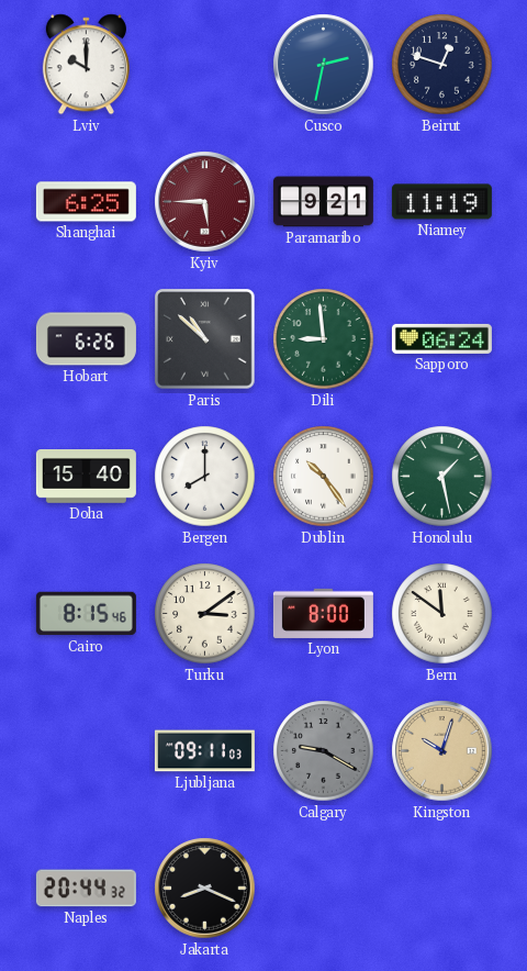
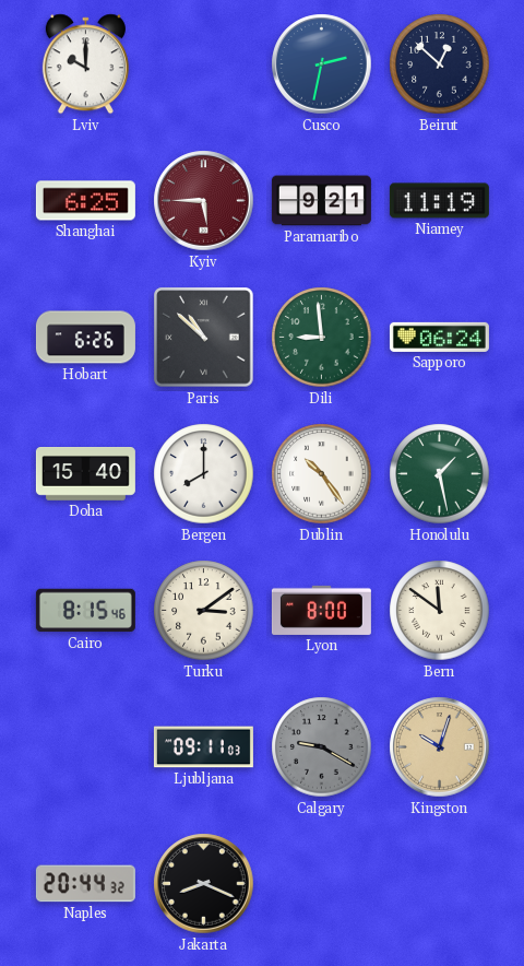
Beirut: 12:48 -> 12:52
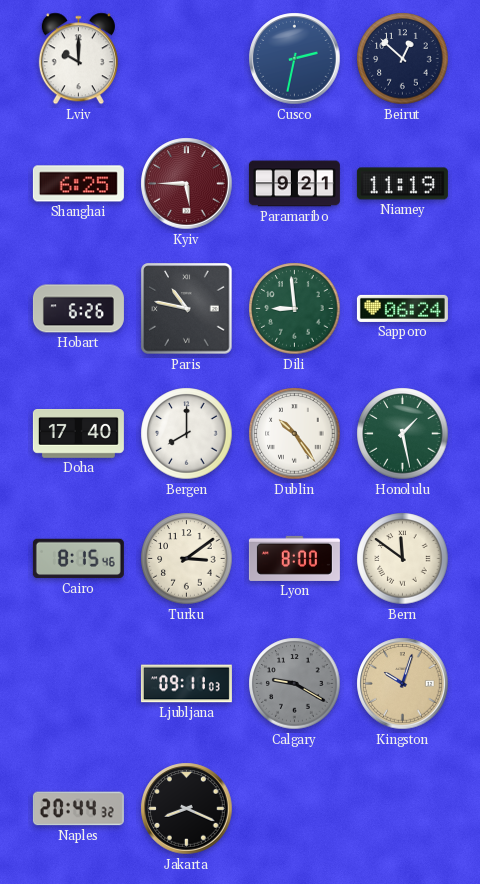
Paris: 10:52 -> 10:47
Doha: 15:40 -> 17:40
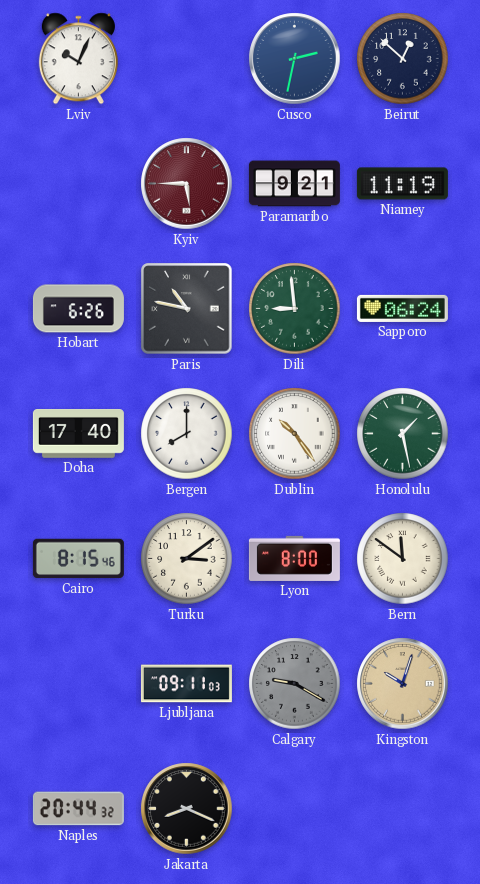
Lviv: 10:00 -> 10:04
Shanghai: 6:25 -> none
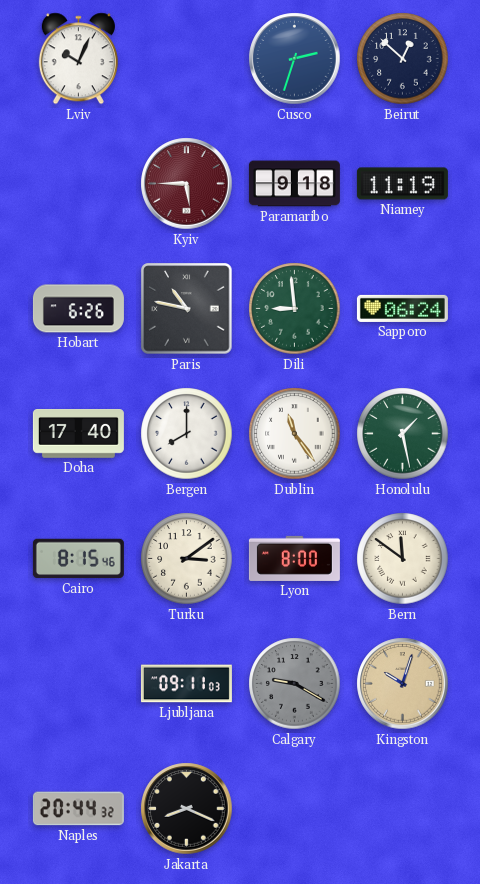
Cusco: 2:32 -> 2:33
Paramaribo: 9:21 -> 9:18
Dublin: 10:24 -> 11:24
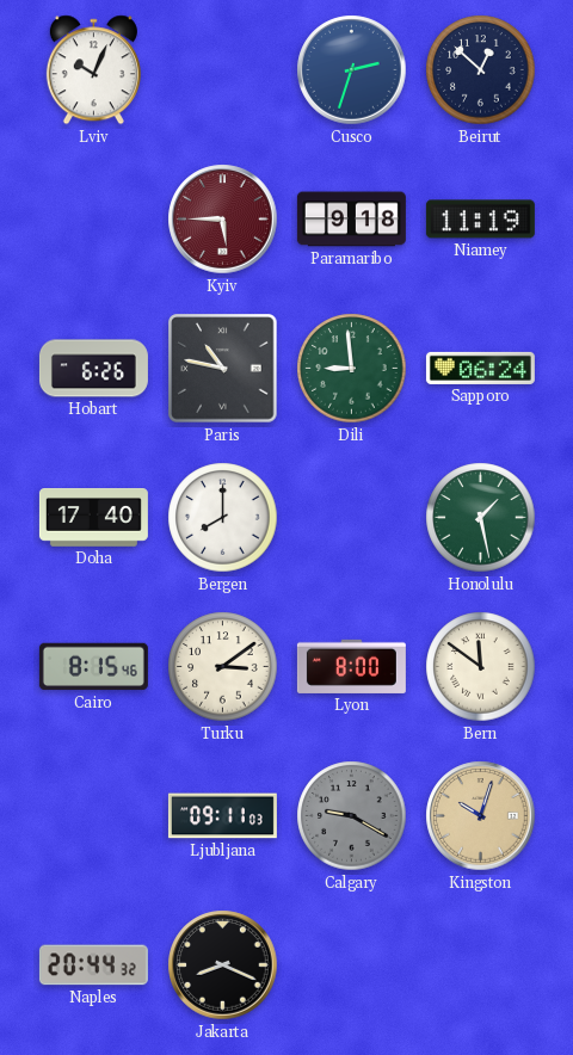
Dublin: 11:24 -> none
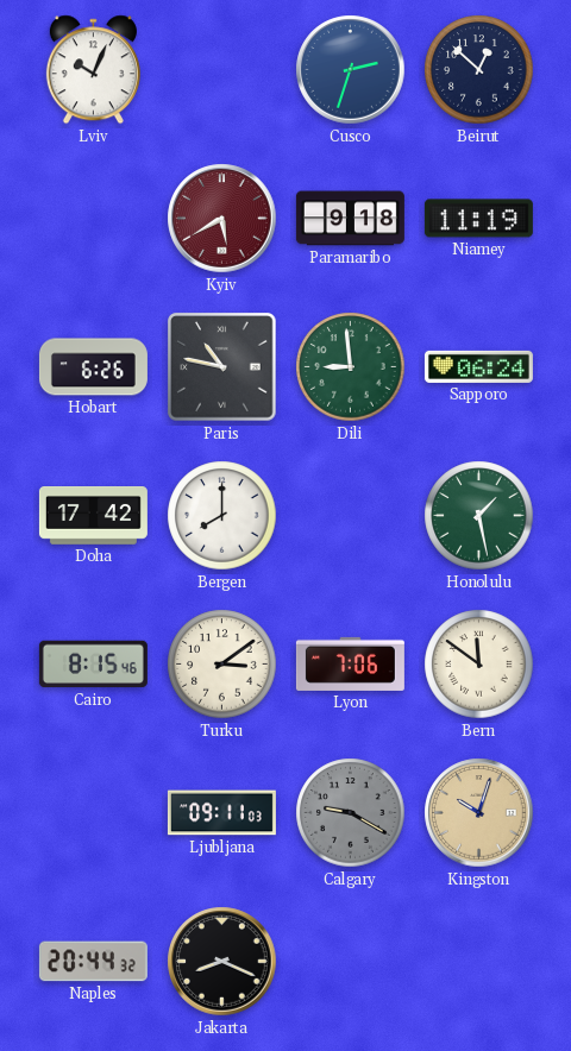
Kyiv: 5:45 -> 5:40
Doha: 17:40 -> 17:42
Lyon: 8:00 -> 7:06
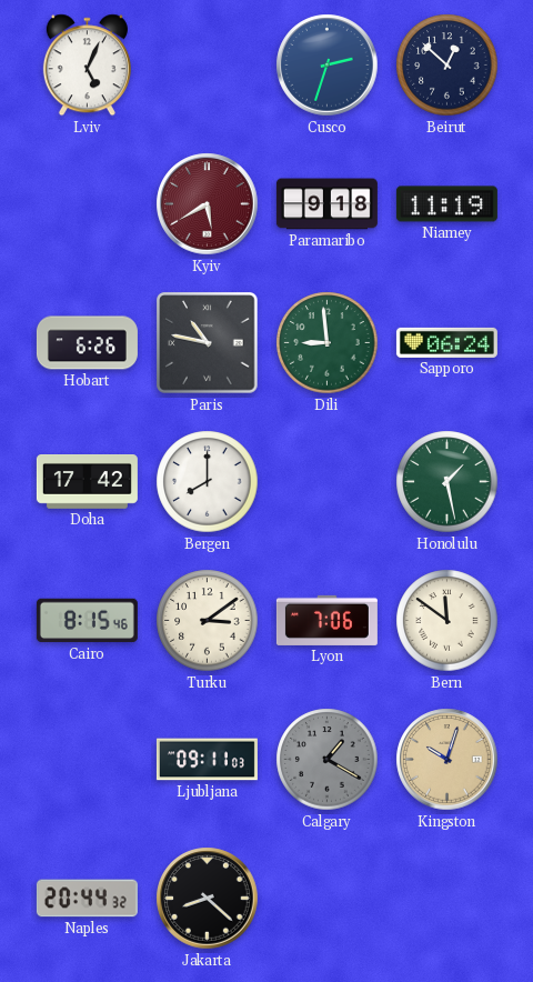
Lviv: 10:04 -> 5:04
Calgary: 9:20 -> 1:20
Jakarta: 8:19 -> 8:22
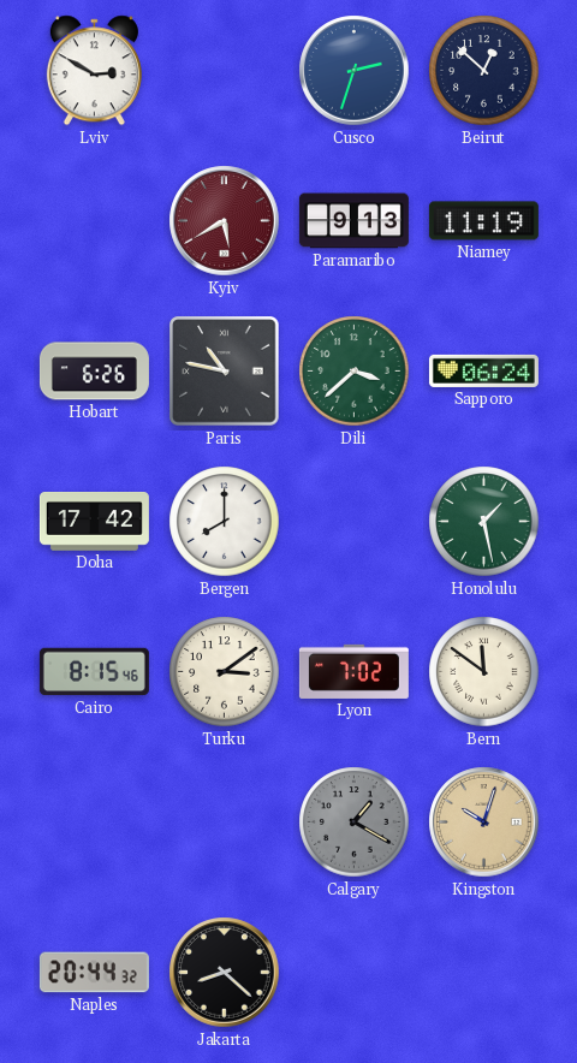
Lviv: 5:04 -> 2:50
Paramaribo: 9:18 -> 9:13
Dili: 8:59 -> 3:38
Lyon: 7:06 -> 7:02
Ljubljana: 09:11 -> none
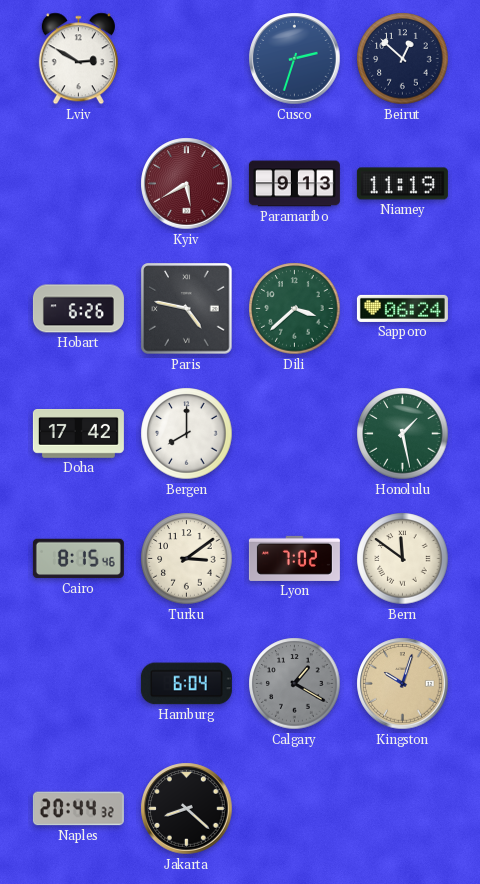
Paris: 10:47 -> 4:47
Hamburg: none -> 6:04
